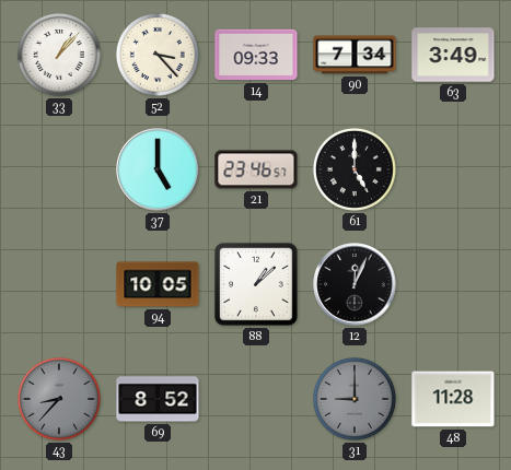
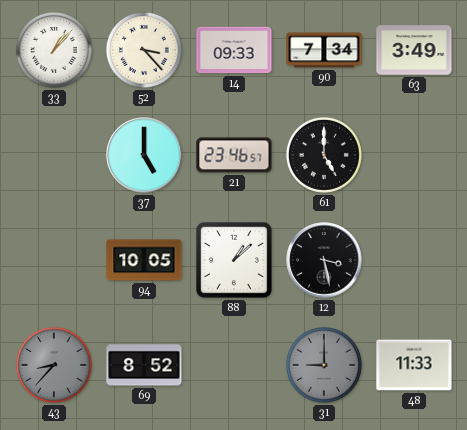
12: 12:04 -> 3:28
48: 11:28 -> 11:33
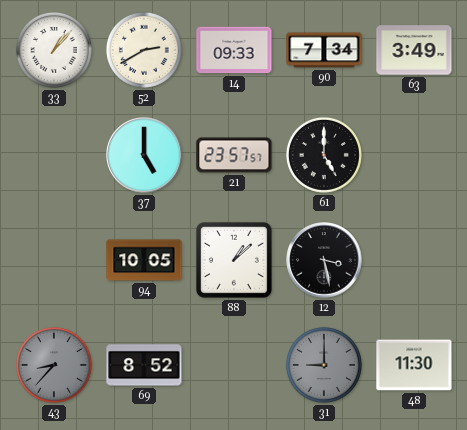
52: 3:23 -> 2:40
21: 23:46 -> 23:57
48: 11:33 -> 11:30
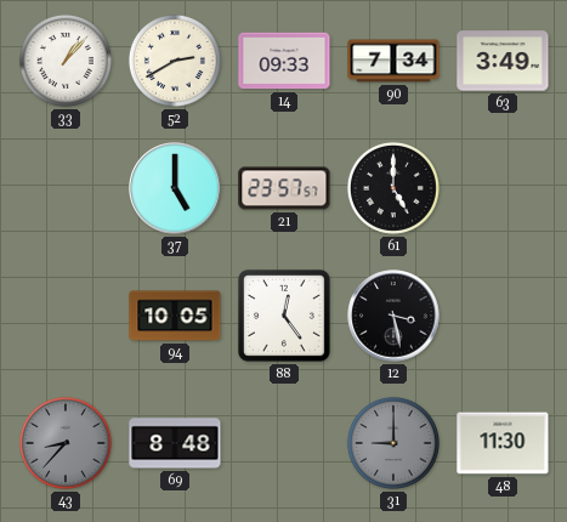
88: 1:08 -> 12:24
69: 8:52 -> 8:48
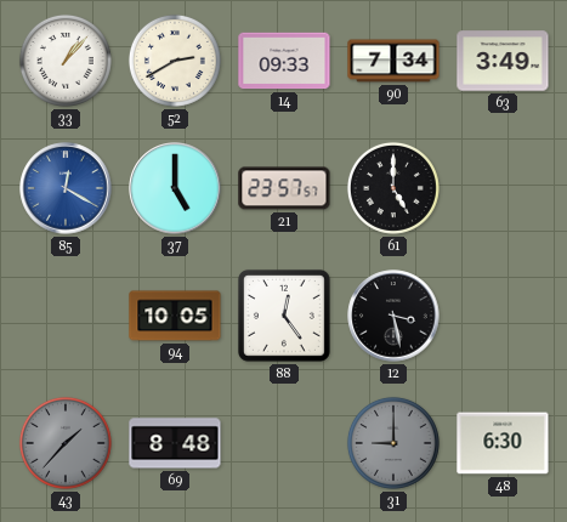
85: none -> 12:20
43: 8:37 -> 1:37
48: 11:30 -> 6:30
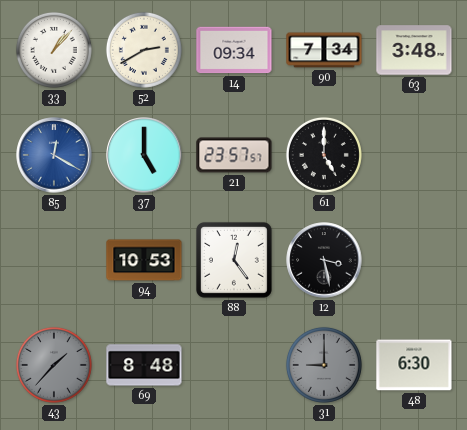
14: 09:33 -> 09:34
63: 3:49 -> 3:48
94: 10:05 -> 10:53
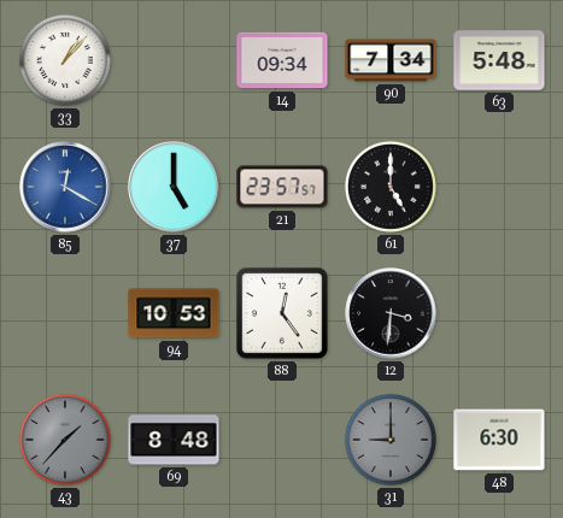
52: 2:40 -> none
63: 3:48 -> 5:48
12: 3:28 -> 3:31
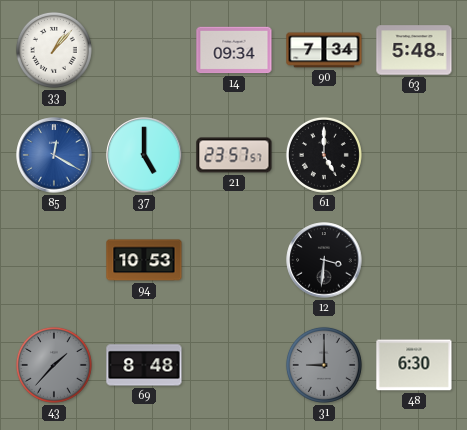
88: 12:24 -> none
